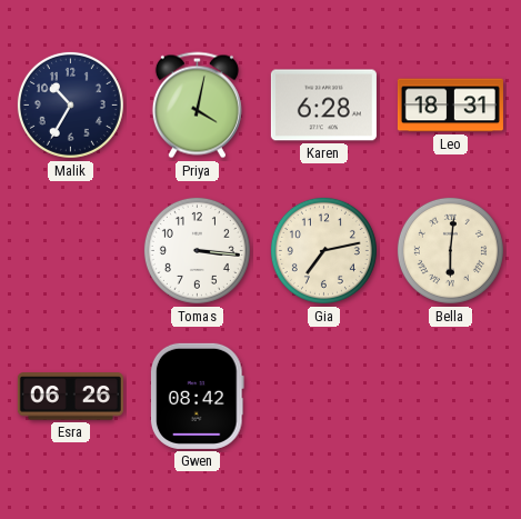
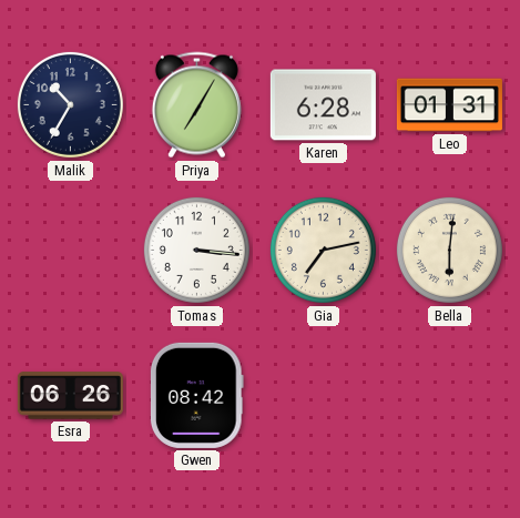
Priya: 4:02 -> 7:05
Leo: 18:31 -> 01:31
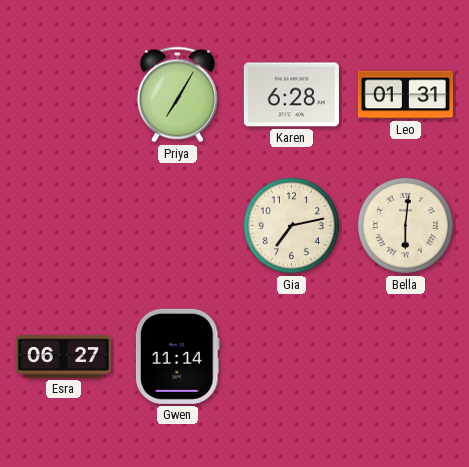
Malik: 10:35 -> none
Tomas: 3:16 -> none
Esra: 06:26 -> 06:27
Gwen: 08:42 -> 11:14
